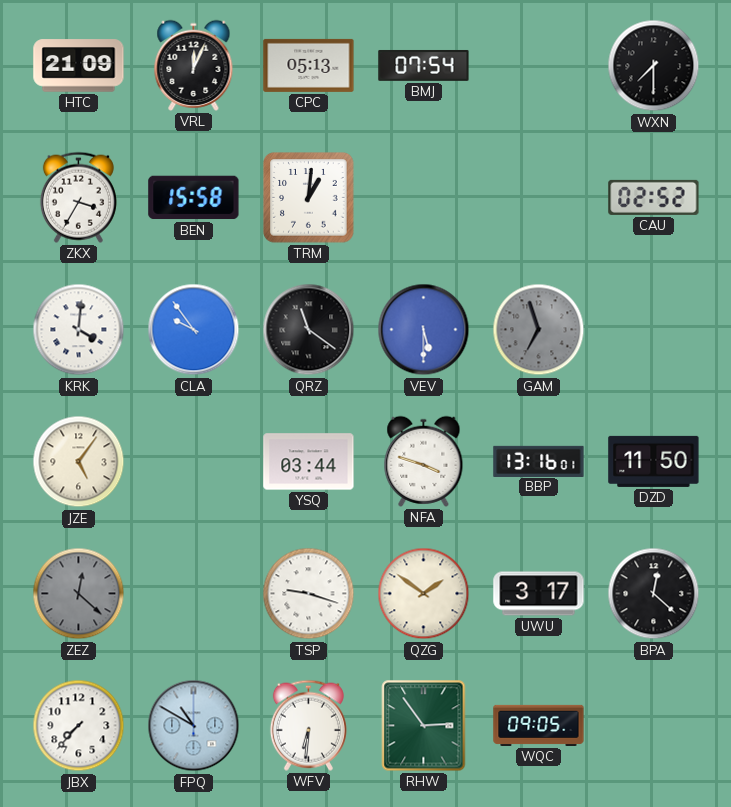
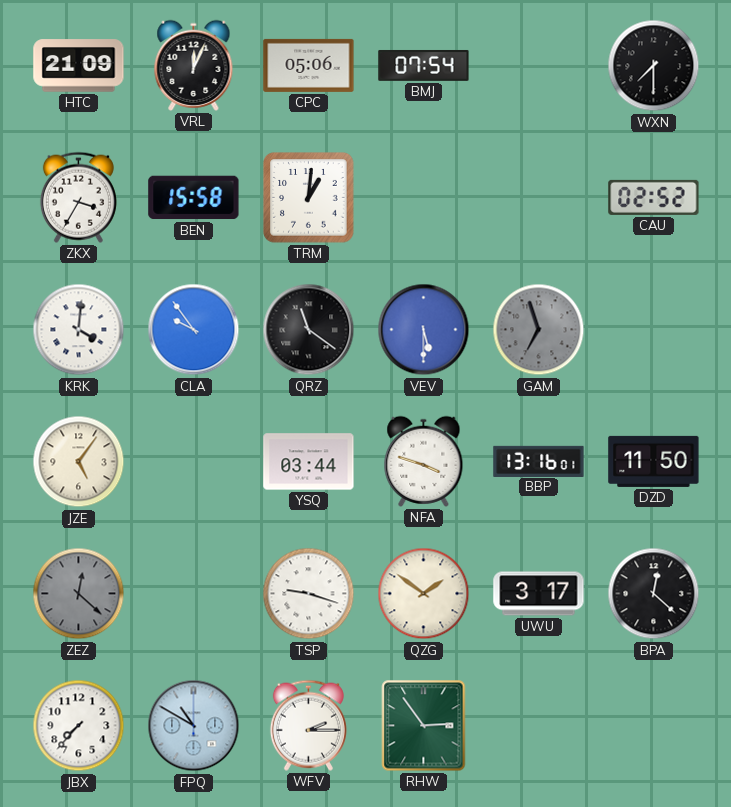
CPC: 05:13 -> 05:06
WFV: 6:31 -> 2:15
WQC: 09:05 -> none
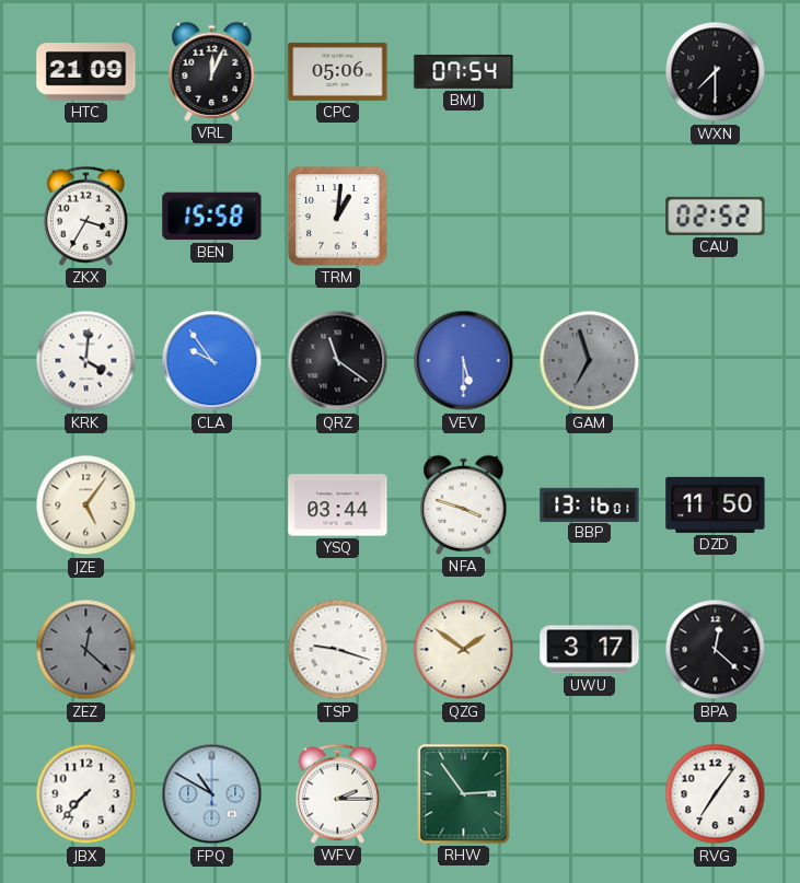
RVG: none -> 7:06
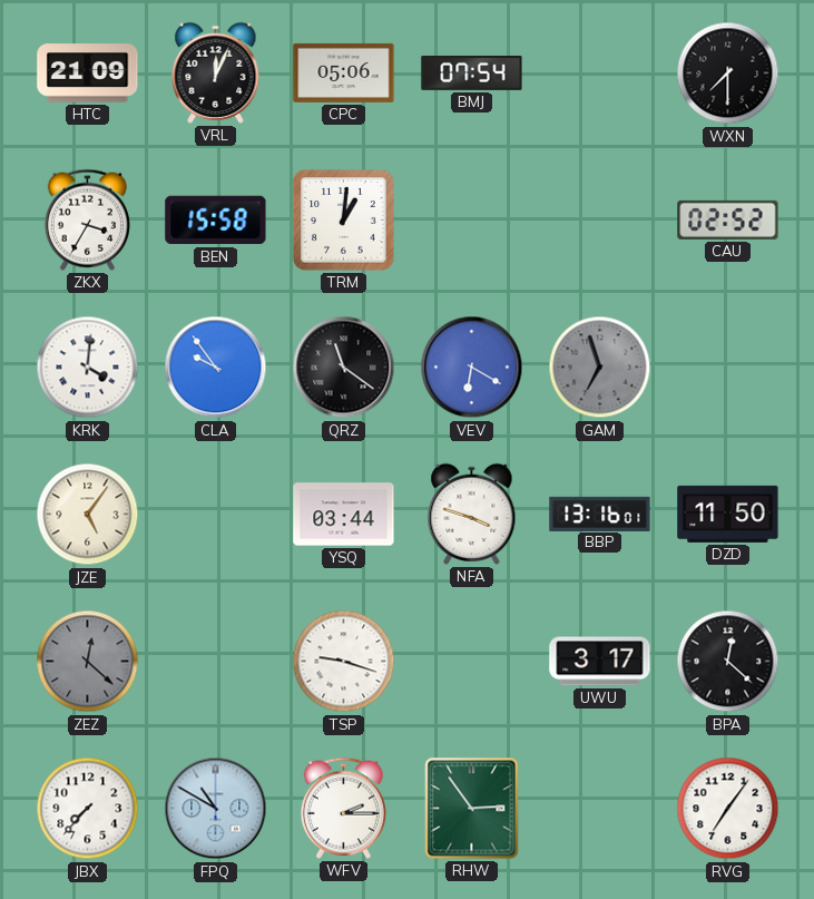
VEV: 5:30 -> 6:20
QZG: 1:51 -> none
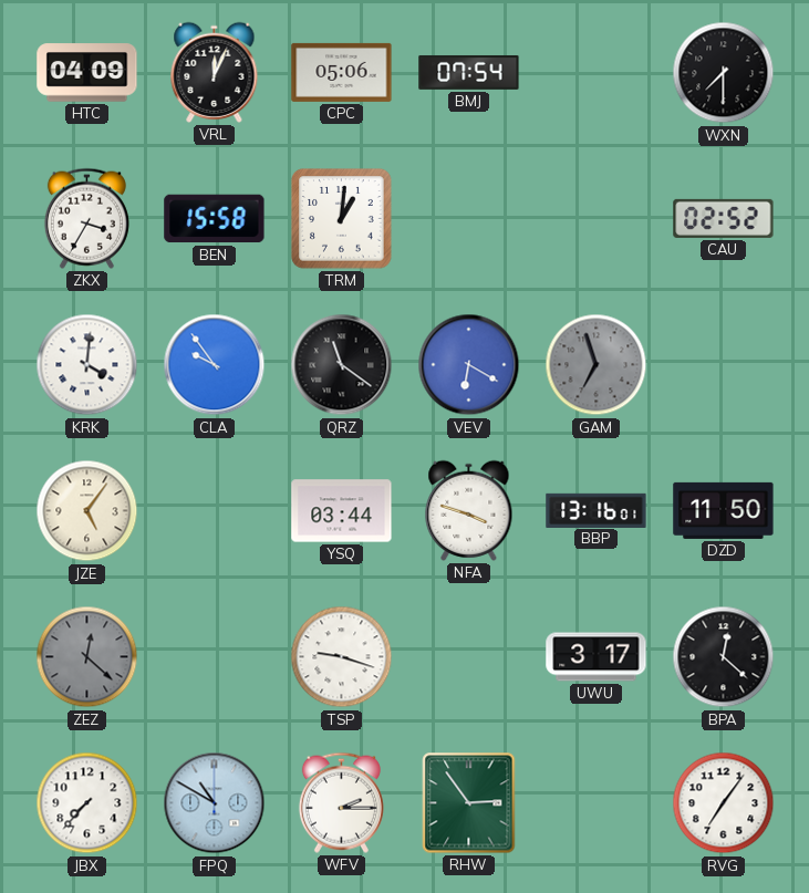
HTC: 21:09 -> 04:09
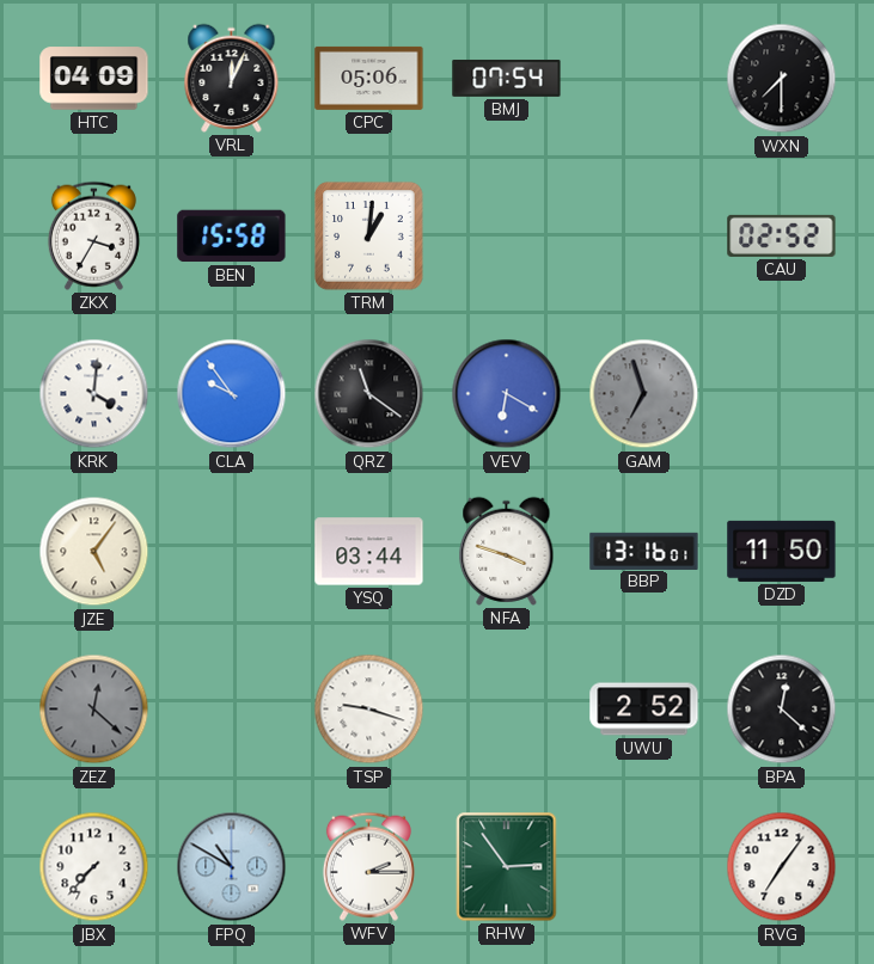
UWU: 3:17 -> 2:52
